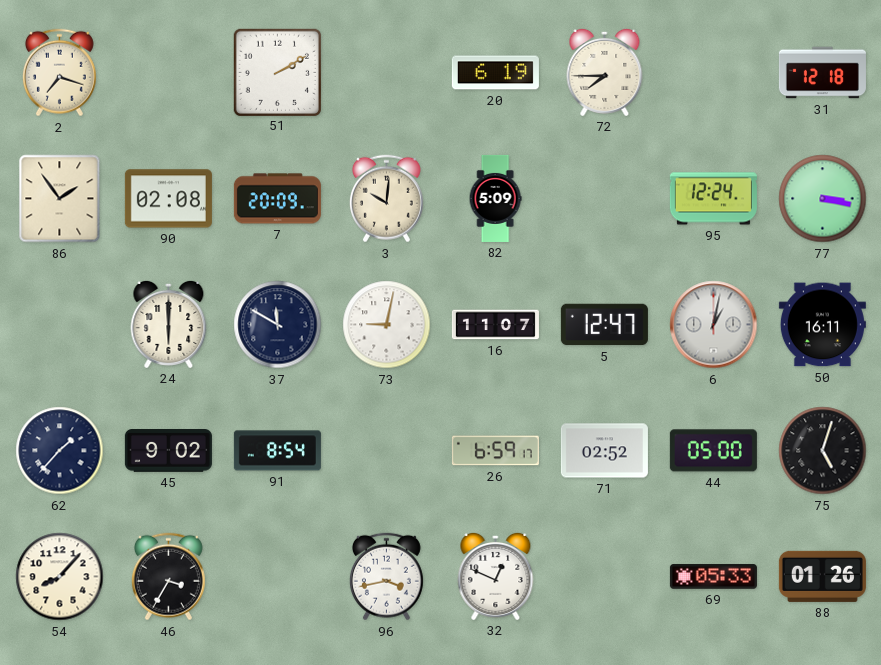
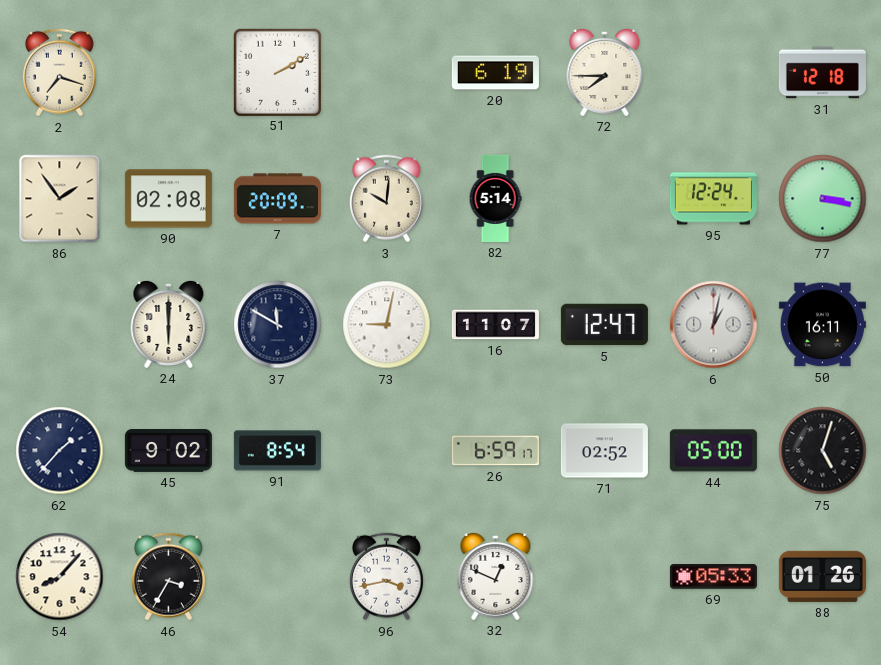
82: 5:09 -> 5:14
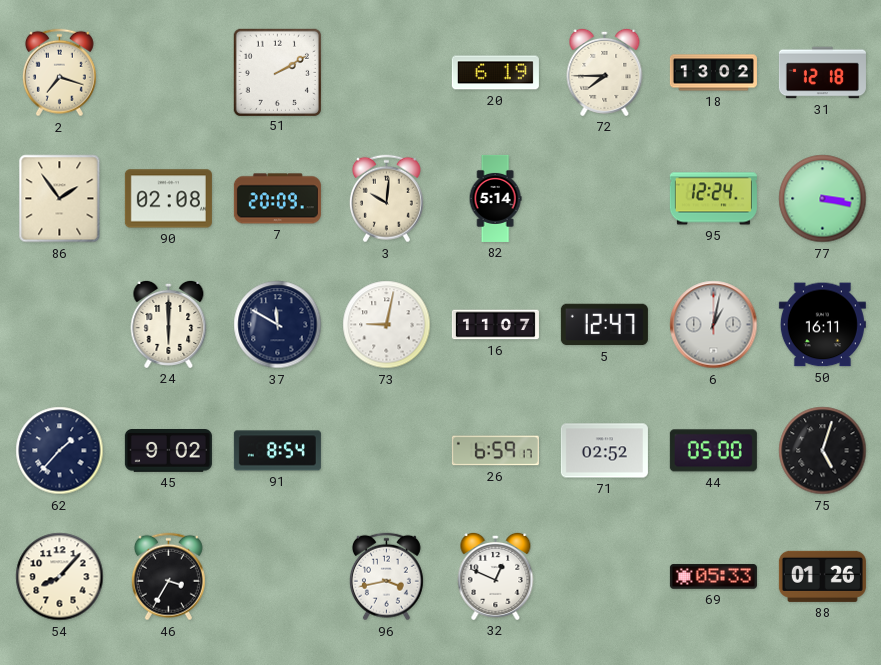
18: none -> 13:02
